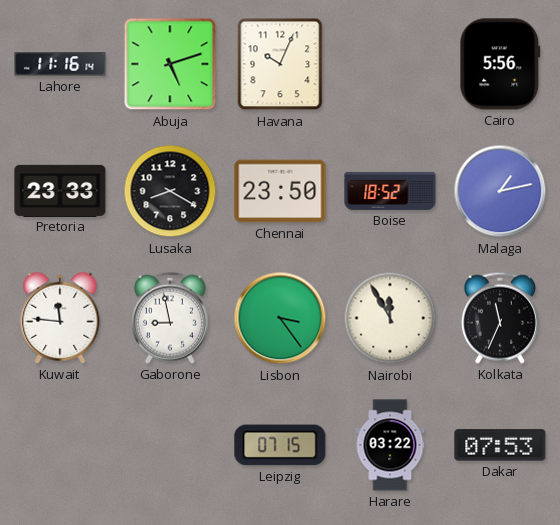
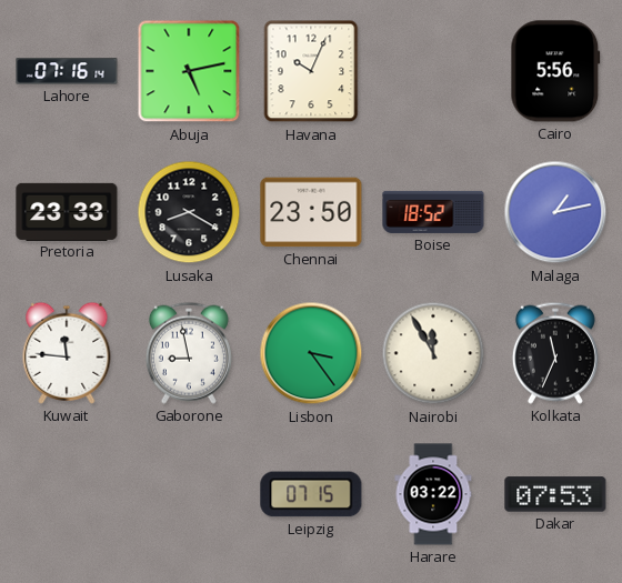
Lahore: 11:16 -> 07:16
Abuja: 5:12 -> 5:13
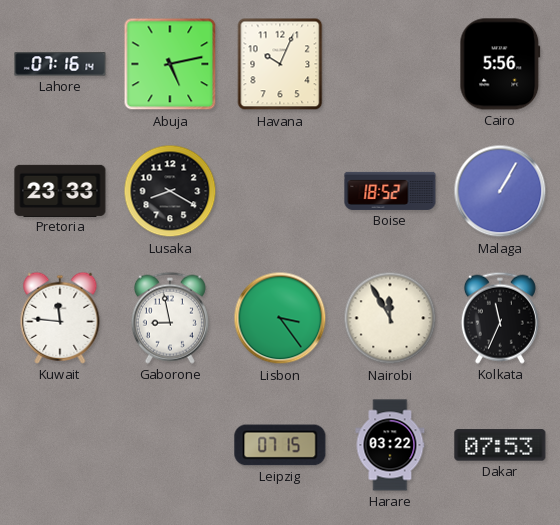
Chennai: 23:50 -> none
Malaga: 1:13 -> 1:05
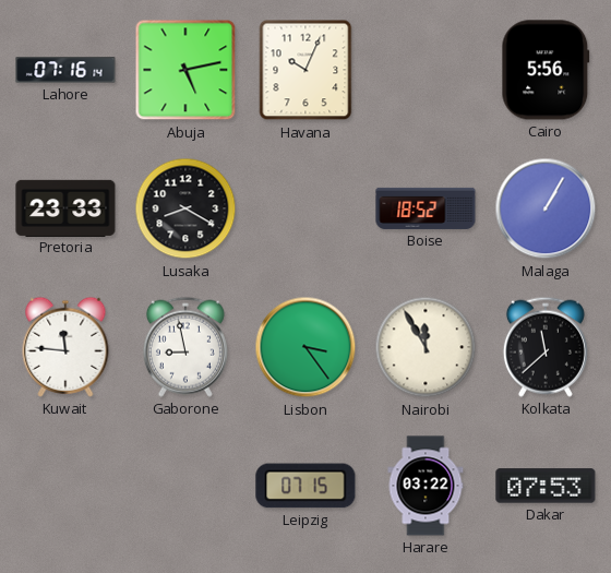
Kolkata: 11:34 -> 11:38
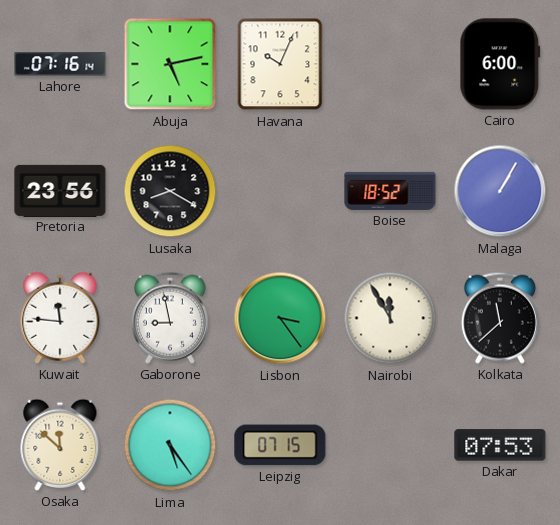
Cairo: 5:56 -> 6:00
Pretoria: 23:33 -> 23:56
Osaka: none -> 11:52
Lima: none -> 5:24
Harare: 03:22 -> none
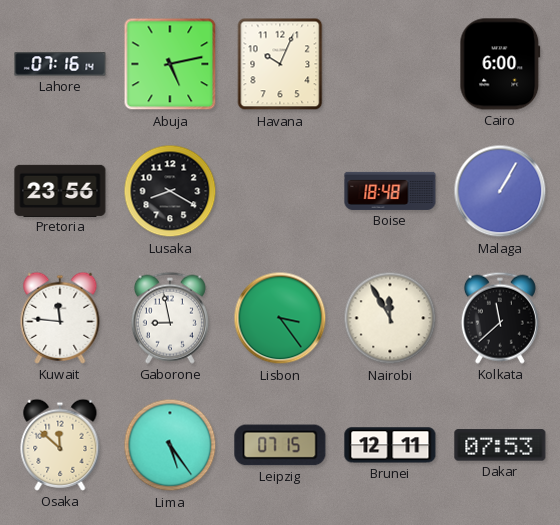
Boise: 18:52 -> 18:48
Brunei: none -> 12:11
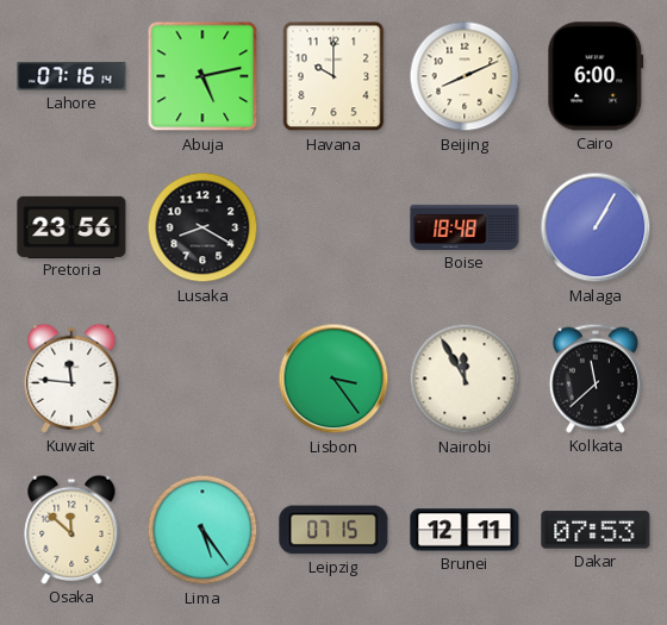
Havana: 10:04 -> 10:00
Beijing: none -> 8:11
Gaborone: 8:58 -> none
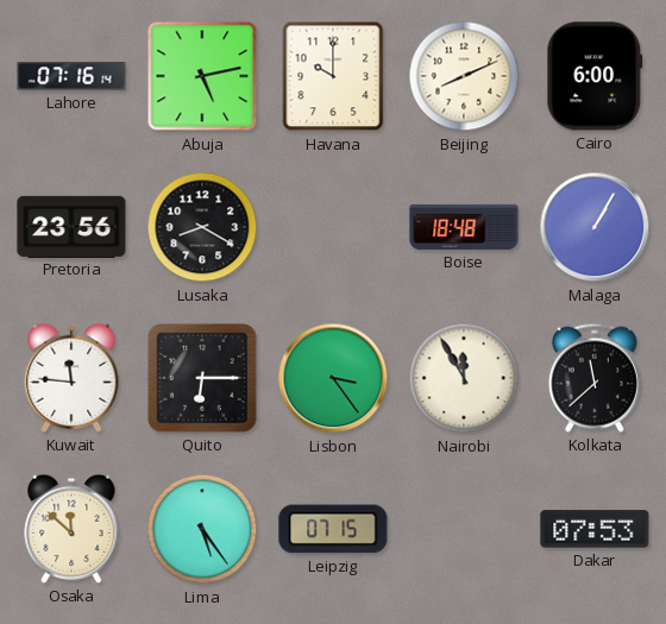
Quito: none -> 6:15
Brunei: 12:11 -> none
